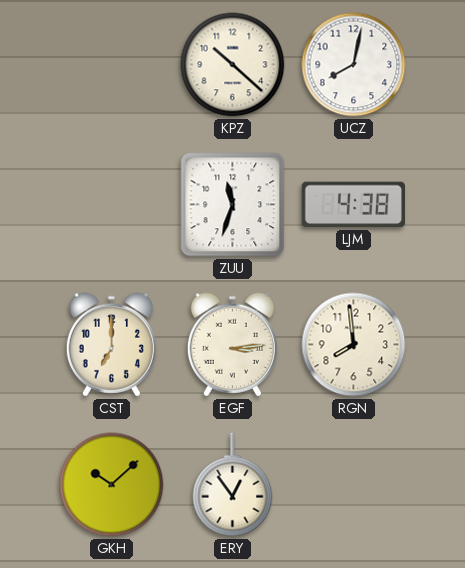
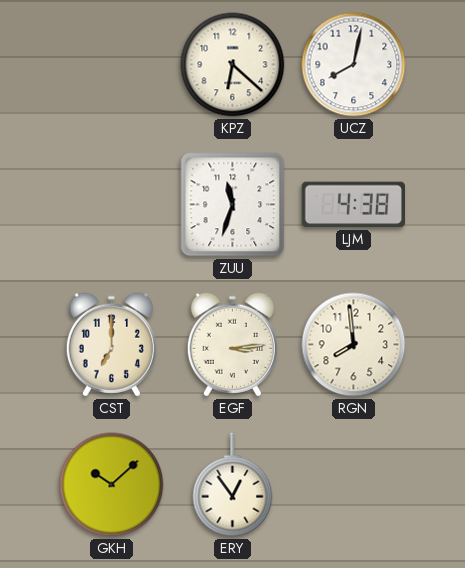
KPZ: 10:22 -> 6:22
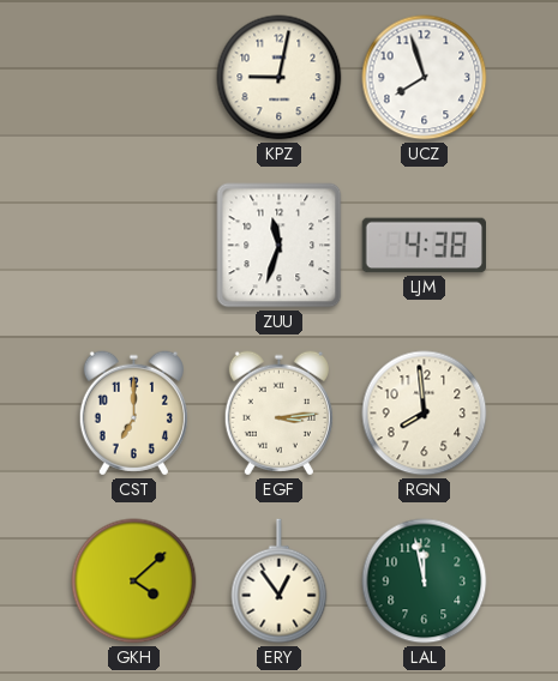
KPZ: 6:22 -> 9:02
UCZ: 8:02 -> 7:57
GKH: 10:08 -> 4:08
LAL: none -> 11:58
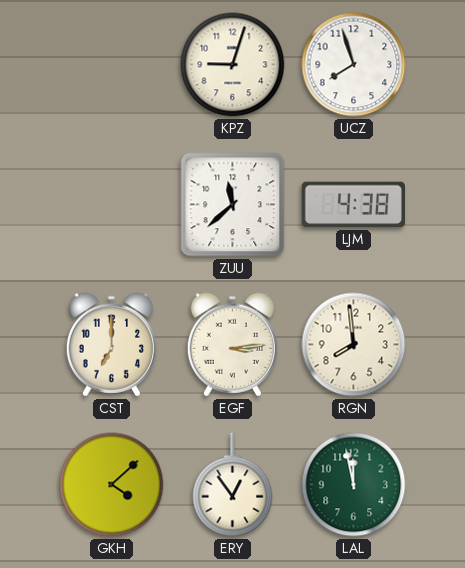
KPZ: 9:02 -> 9:03
ZUU: 11:33 -> 11:38
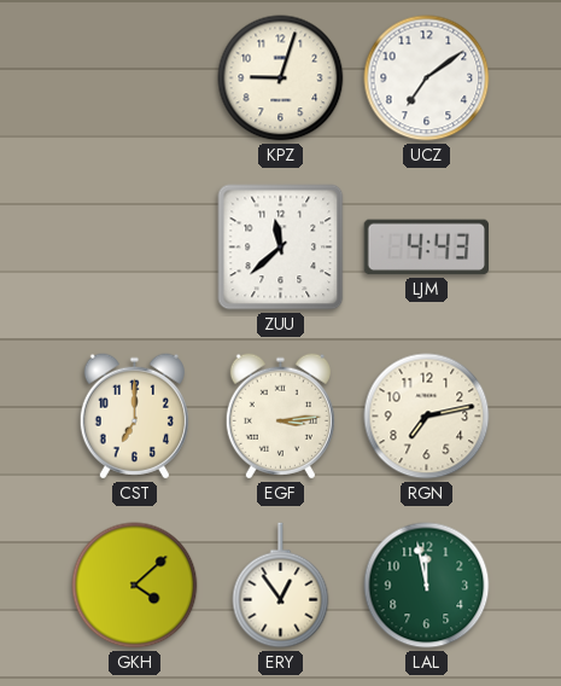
UCZ: 7:57 -> 7:09
LJM: 4:38 -> 4:43
RGN: 7:59 -> 7:13
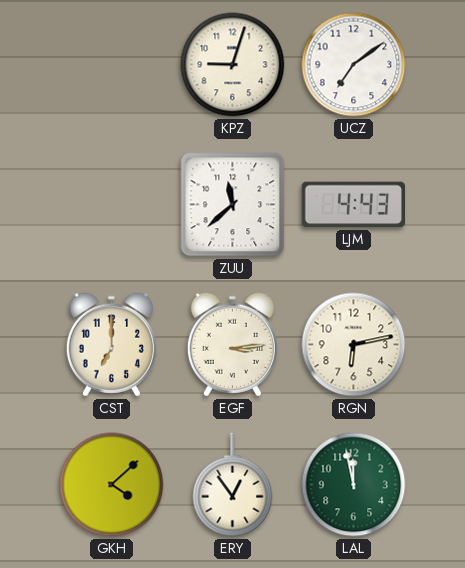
RGN: 7:13 -> 6:13
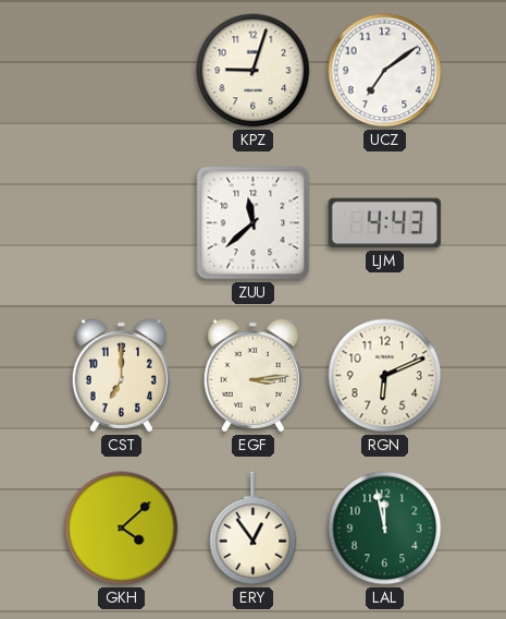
RGN: 6:13 -> 6:11
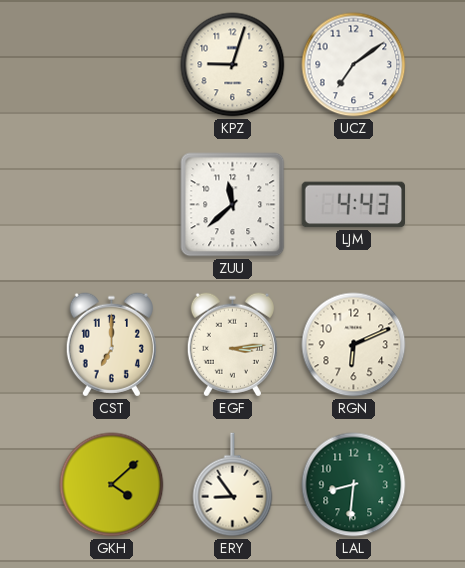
ERY: 12:54 -> 8:54
LAL: 11:58 -> 8:31
